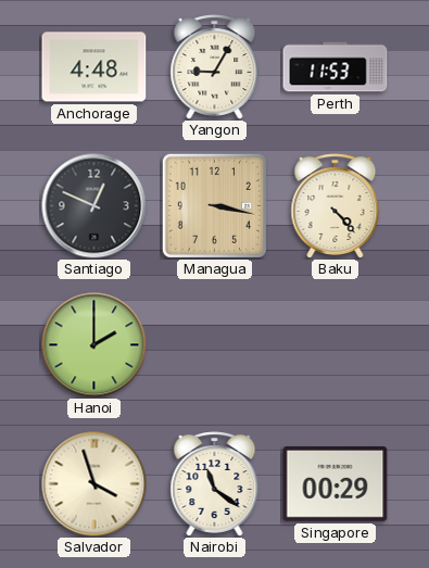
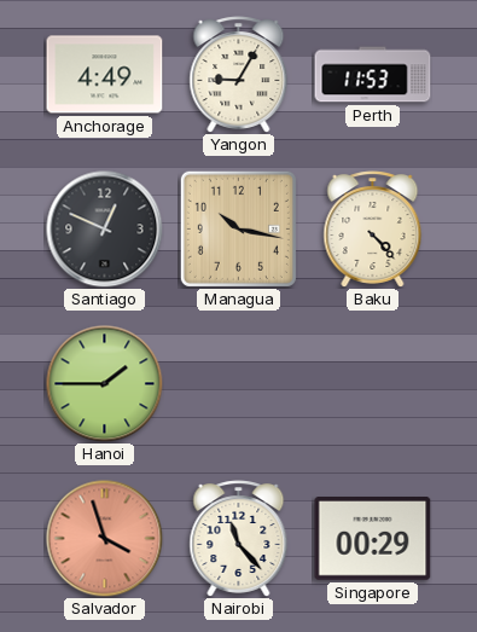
Anchorage: 4:48 -> 4:49
Managua: 3:17 -> 10:17
Hanoi: 2:00 -> 1:45
Salvador dial: cream -> salmon
Nairobi: 11:21 -> 11:23
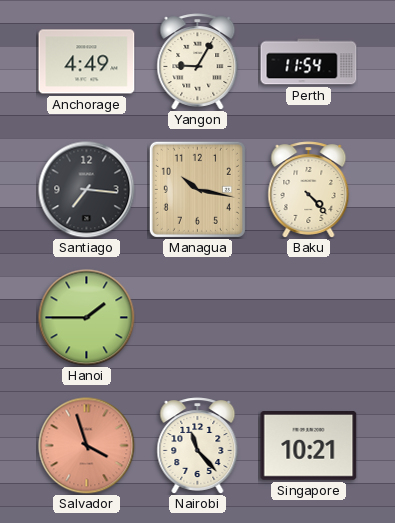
Perth: 11:53 -> 11:54
Santiago: 12:49 -> 7:16
Singapore: 00:29 -> 10:21
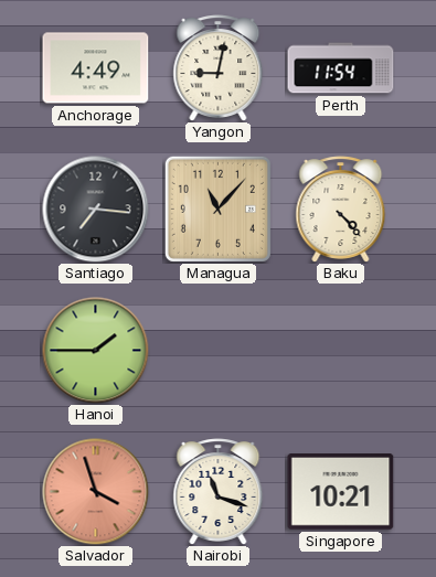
Yangon: 9:05 -> 9:02
Managua: 10:17 -> 11:07
Nairobi: 11:23 -> 11:18
